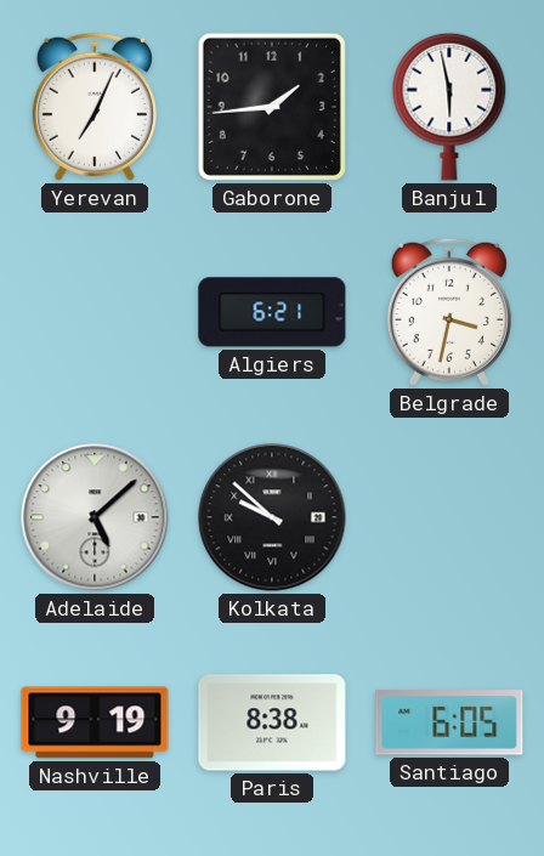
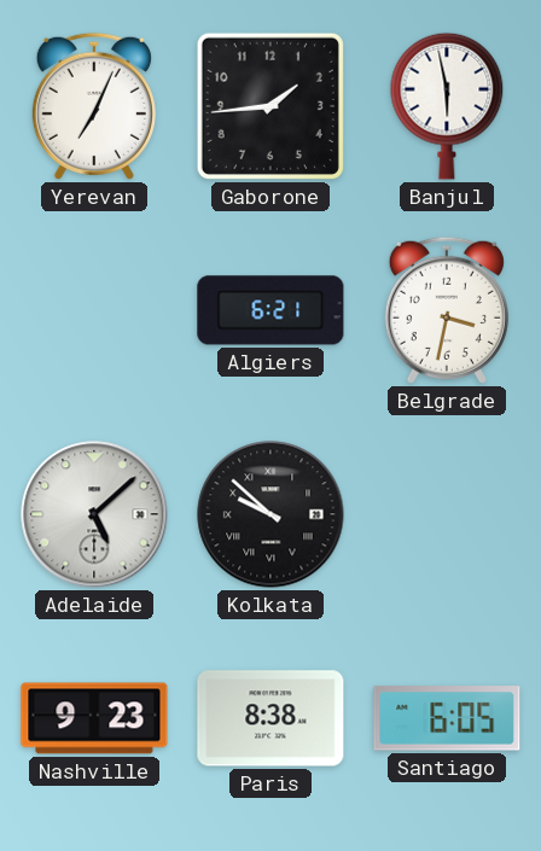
Nashville: 9:19 -> 9:23
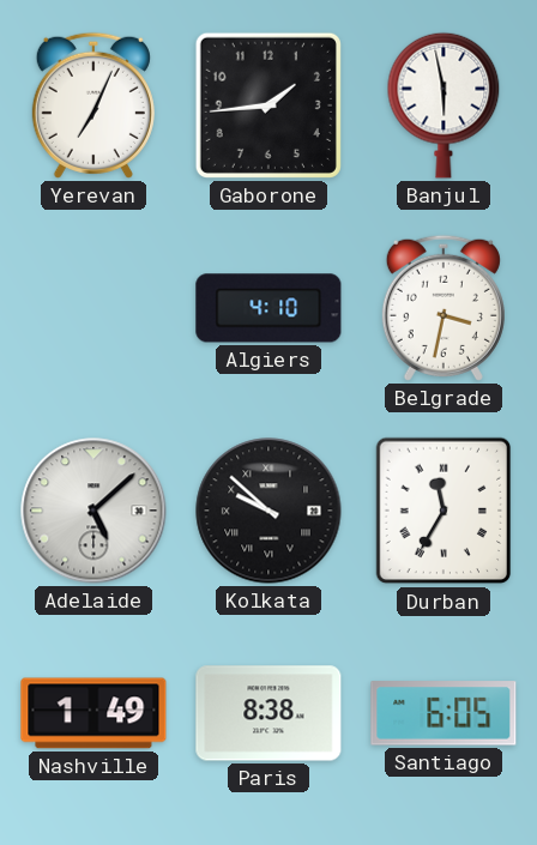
Algiers: 6:21 -> 4:10
Durban: none -> 11:35
Nashville: 9:23 -> 1:49
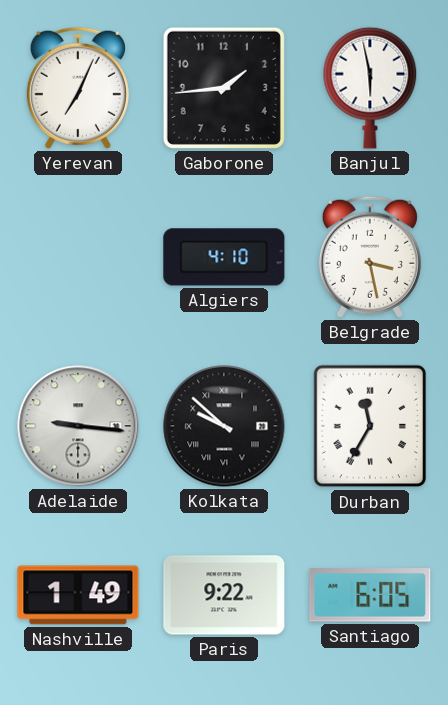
Belgrade: 3:32 -> 3:28
Adelaide: 5:08 -> 9:16
Paris: 8:38 -> 9:22
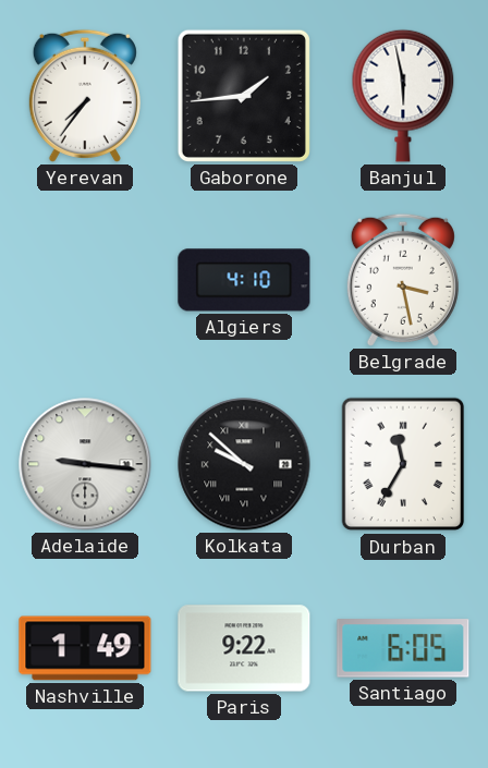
Yerevan: 7:04 -> 7:36
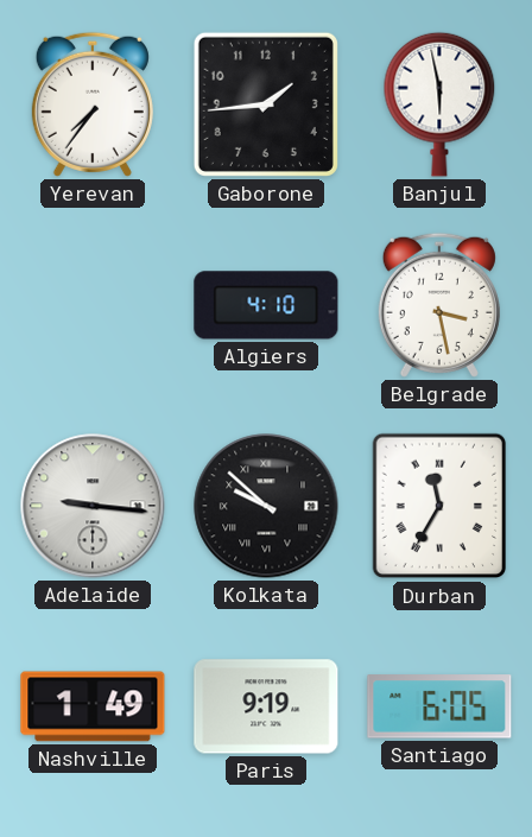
Paris: 9:22 -> 9:19
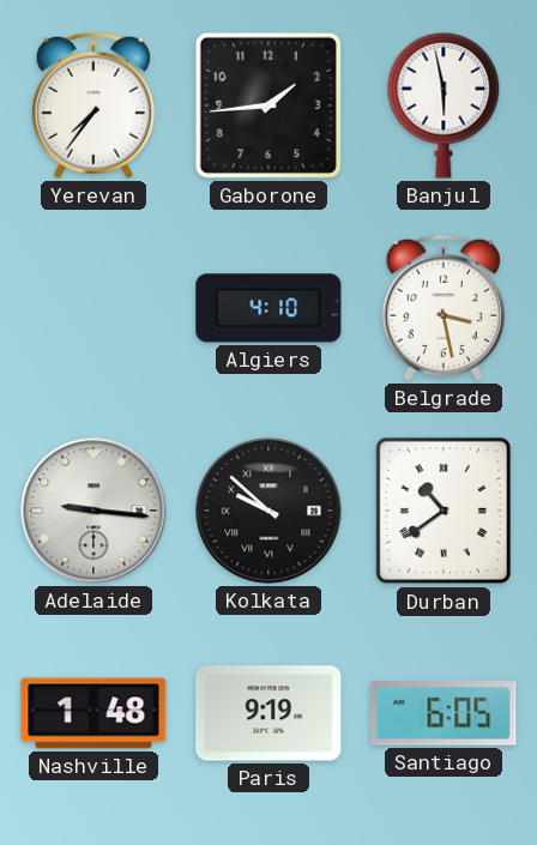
Durban: 11:35 -> 10:39
Nashville: 1:49 -> 1:48
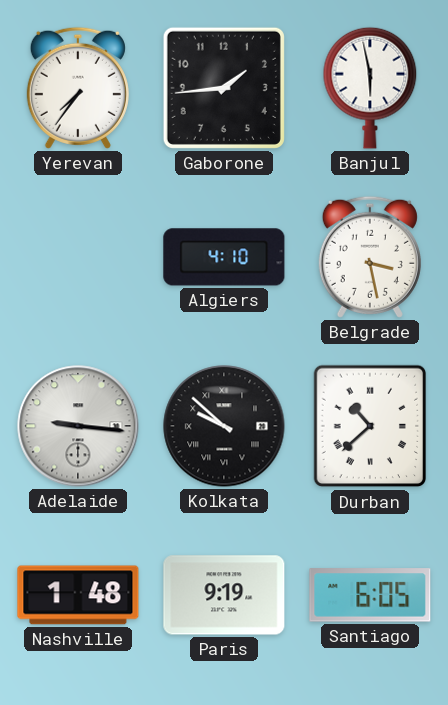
Durban: 10:39 -> 10:38
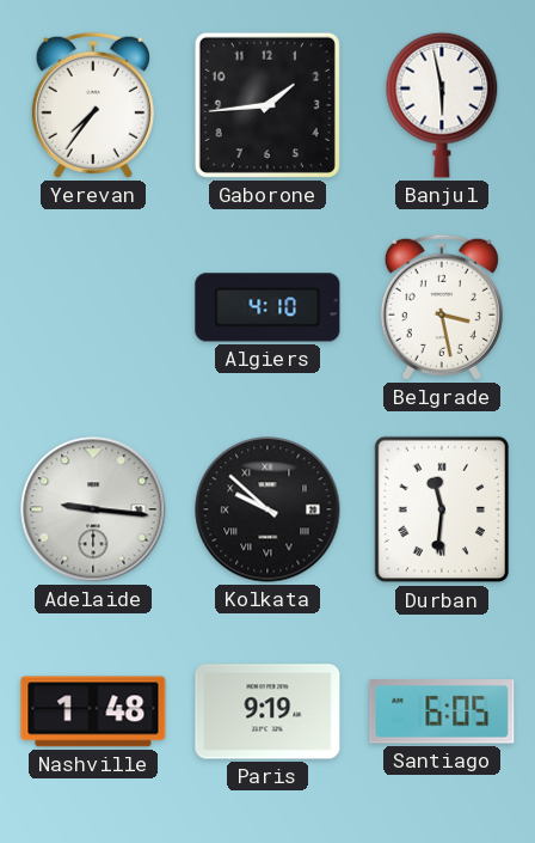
Durban: 10:38 -> 11:31
